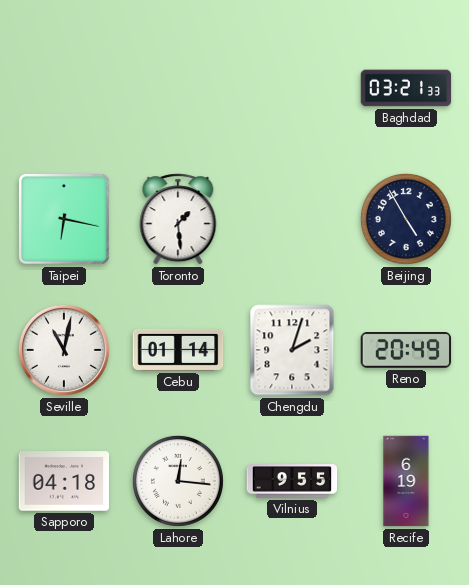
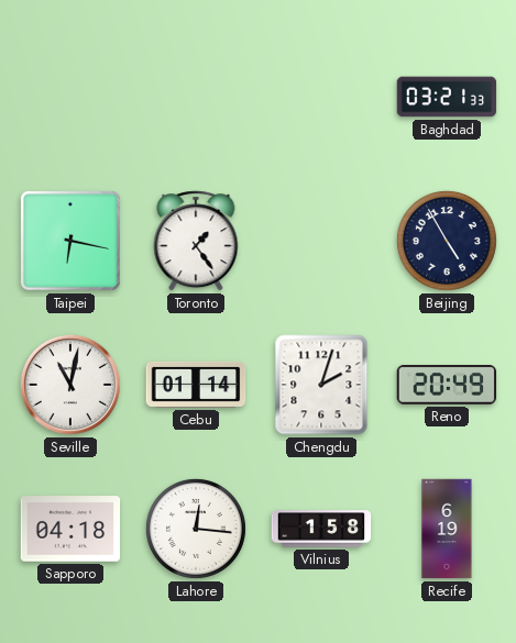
Toronto: 1:29 -> 1:24
Vilnius: 9:55 -> 1:58
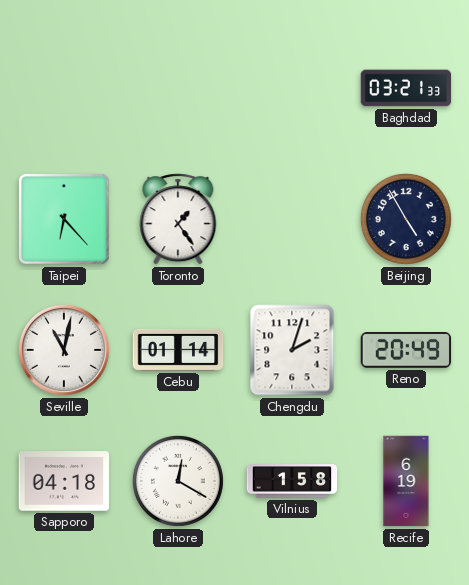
Taipei: 6:17 -> 6:23
Lahore: 12:16 -> 12:20
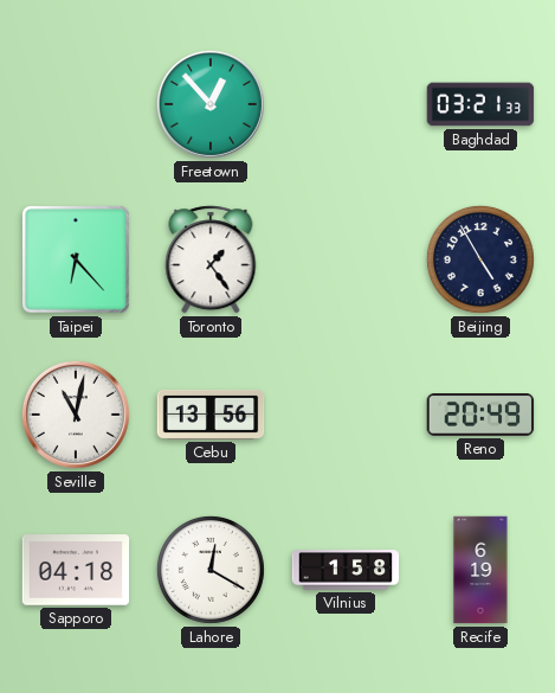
Freetown: none -> 12:53
Cebu: 01:14 -> 13:56
Chengdu: 2:03 -> none
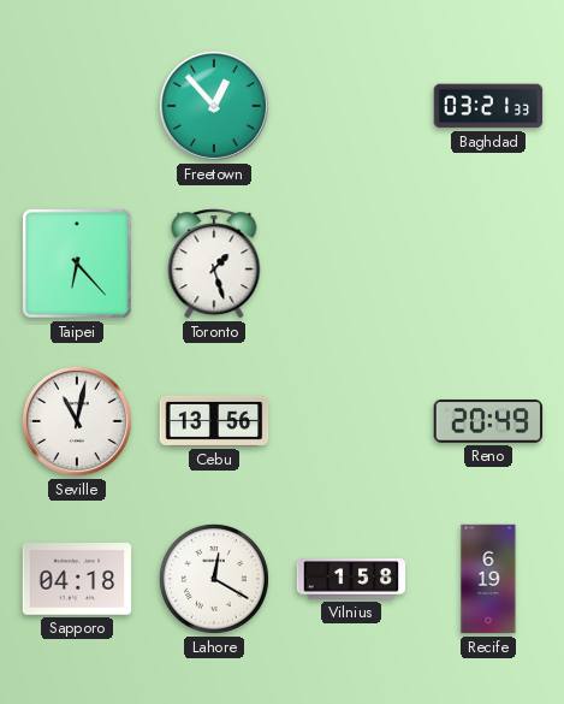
Toronto: 1:24 -> 1:27
Beijing: 4:55 -> none
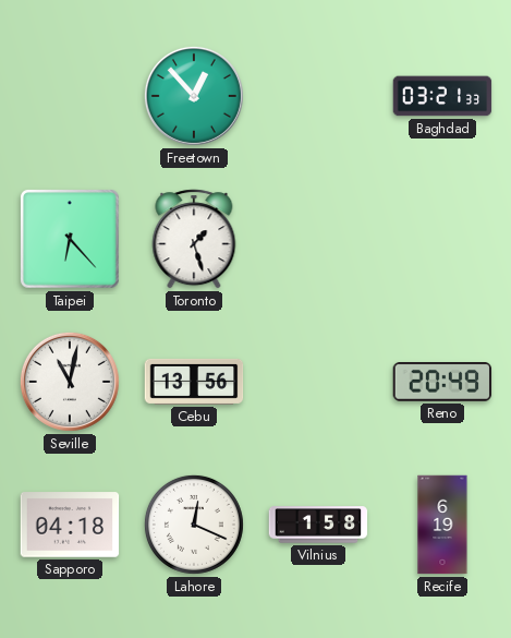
Lahore: 12:20 -> 12:19
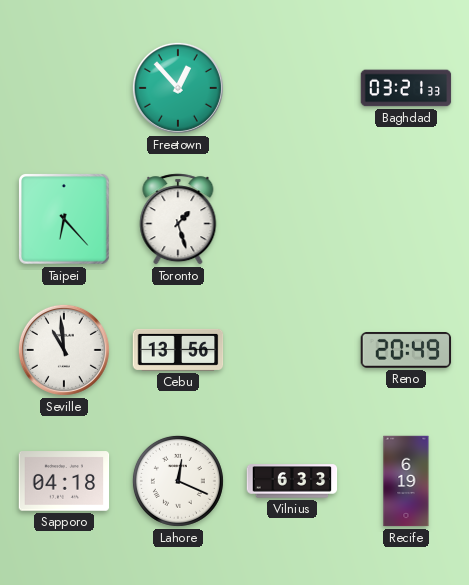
Seville: 11:02 -> 10:59
Vilnius: 1:58 -> 6:33
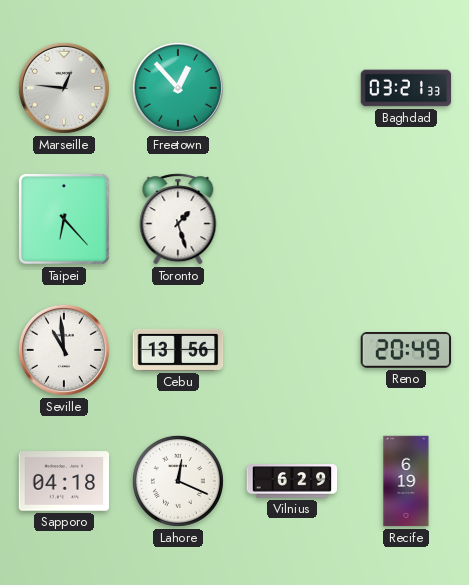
Marseille: none -> 12:46
Vilnius: 6:33 -> 6:29
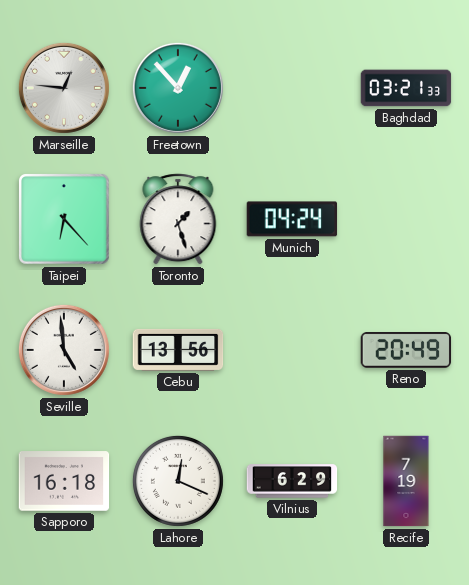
Munich: none -> 04:24
Seville: 10:59 -> 4:59
Sapporo: 04:18 -> 16:18
Recife: 6:19 -> 7:19
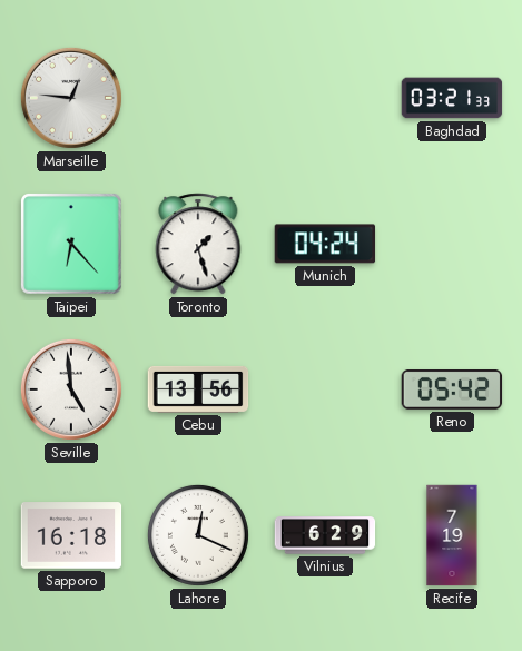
Freetown: 12:53 -> none
Reno: 20:49 -> 05:42
